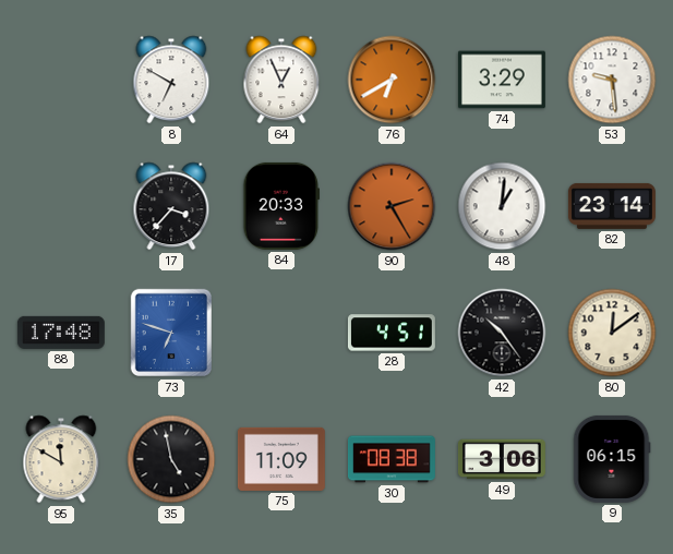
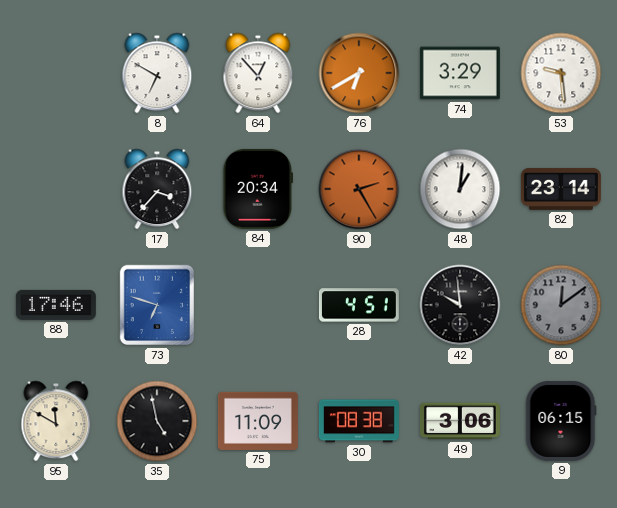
64: 12:56 -> 12:53
84: 20:33 -> 20:34
88: 17:48 -> 17:46
42: 10:24 -> 9:59
80 dial: cream -> grey
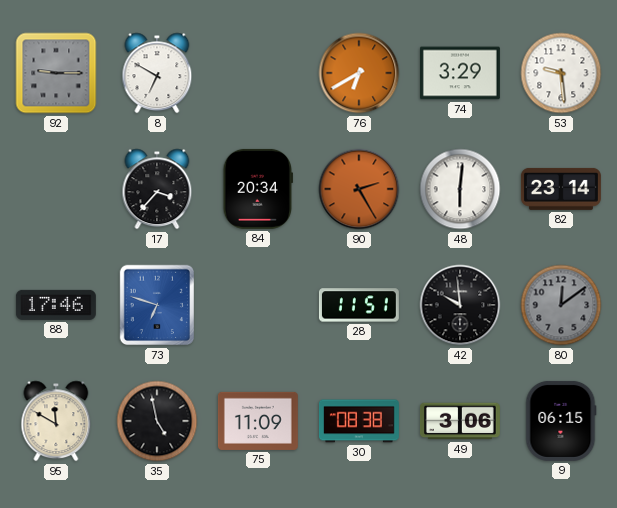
92: none -> 9:15
64: 12:53 -> none
48: 1:01 -> 6:01
28: 4:51 -> 11:51
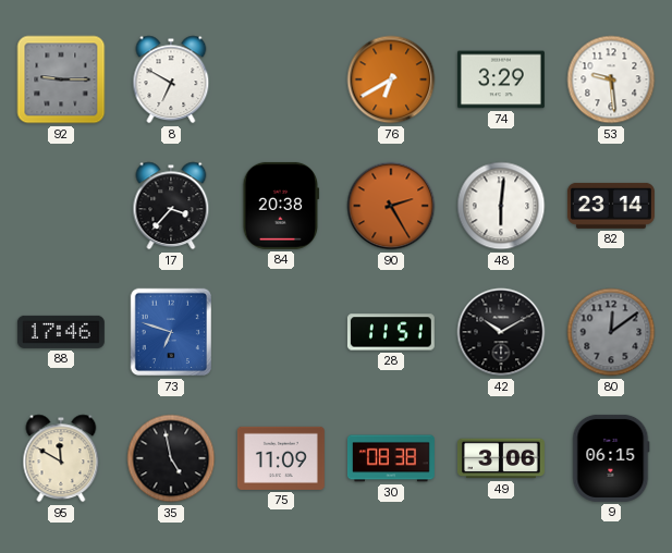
84: 20:34 -> 20:38
42: 9:59 -> 10:10
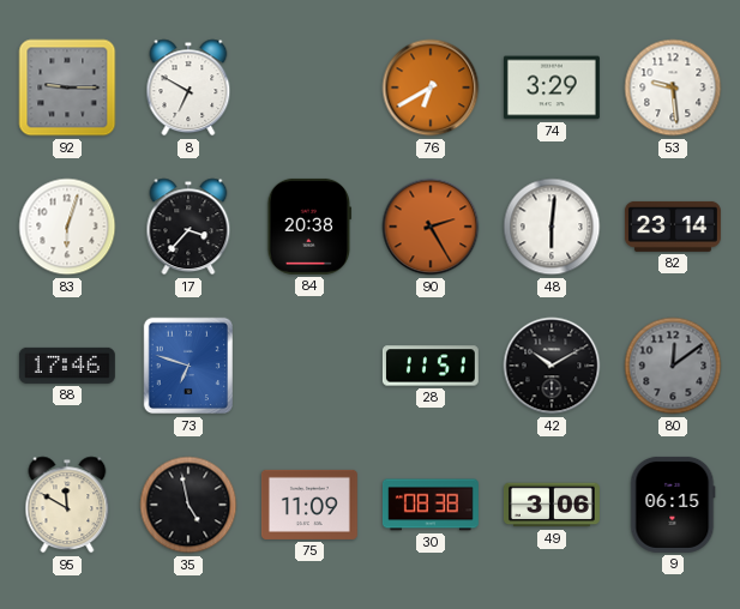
83: none -> 6:03
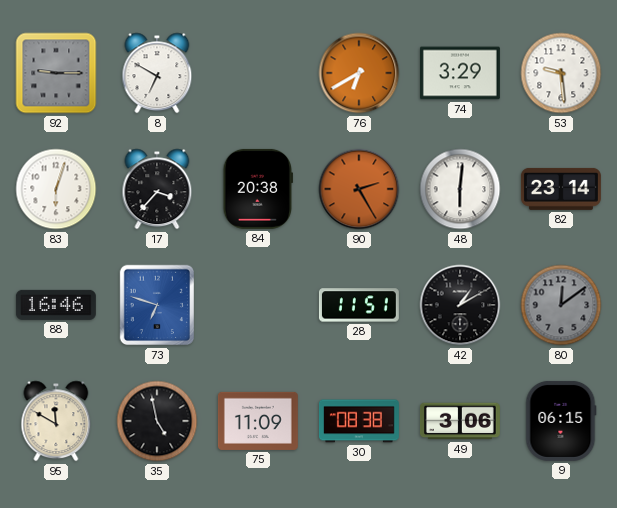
88: 17:46 -> 16:46
42: 10:10 -> 1:10
